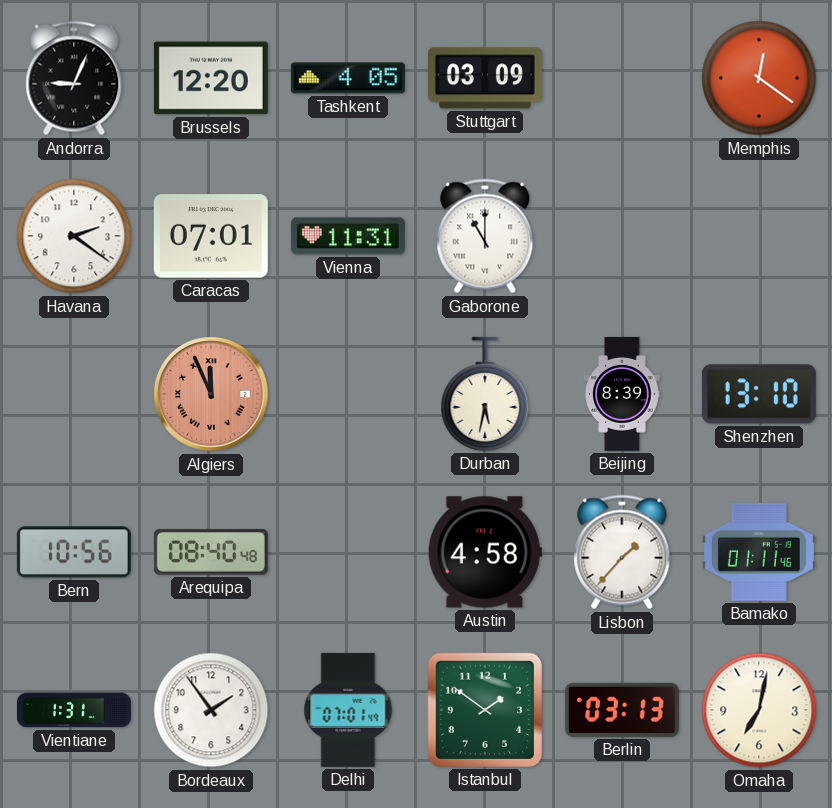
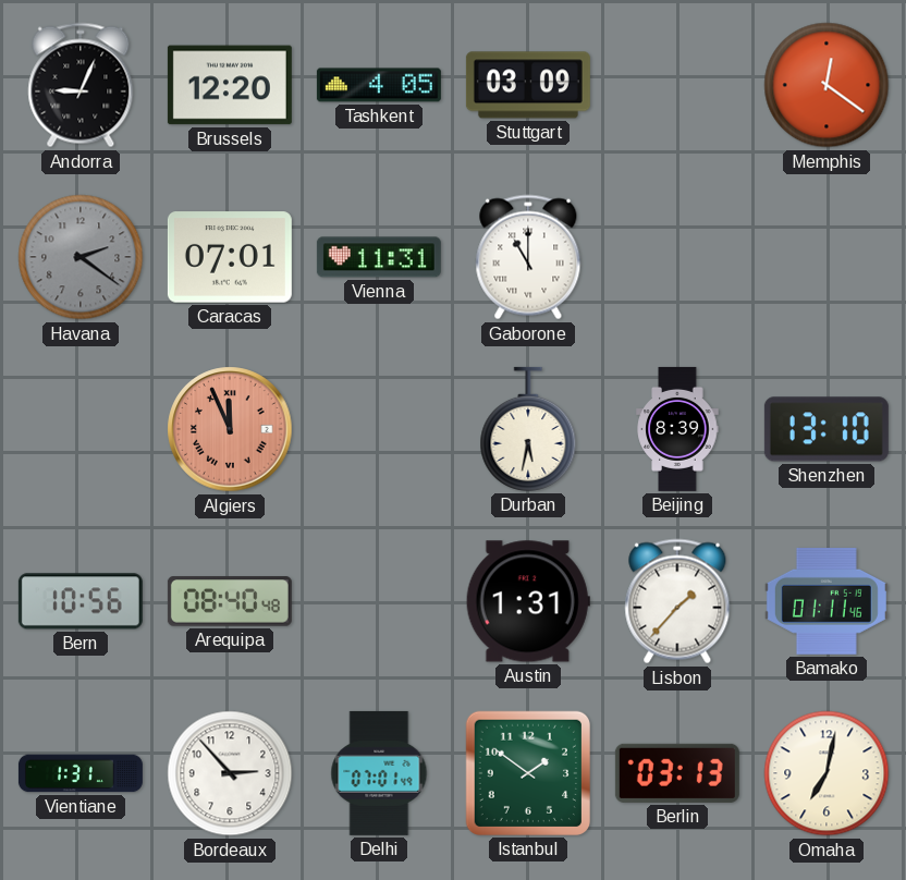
Havana dial: white -> grey
Austin: 4:58 -> 1:31
Bordeaux: 1:54 -> 2:53
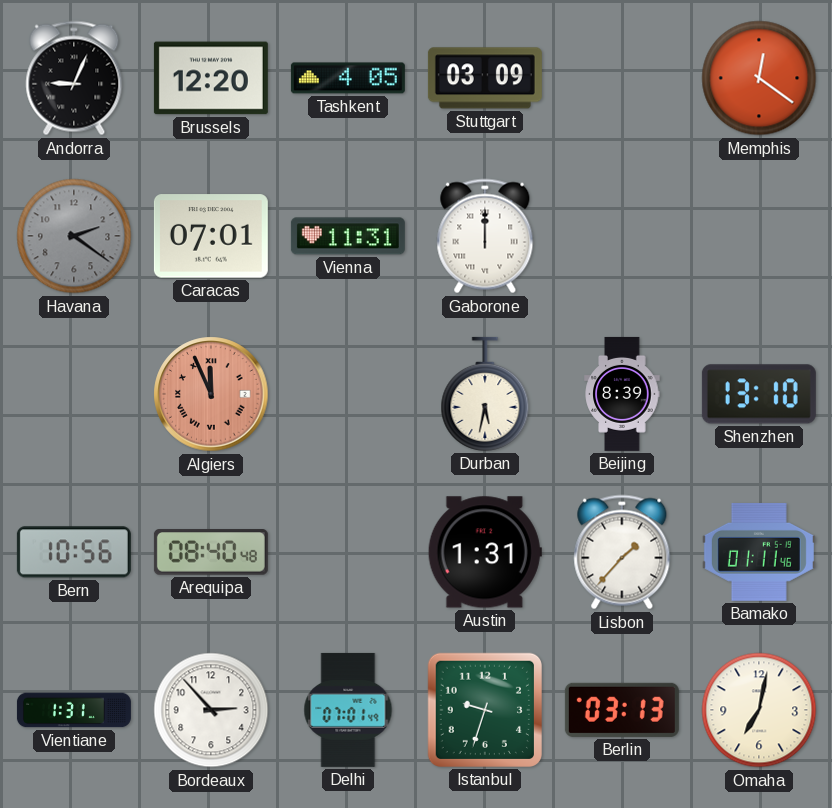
Gaborone: 11:00 -> 12:00
Istanbul: 1:51 -> 9:33
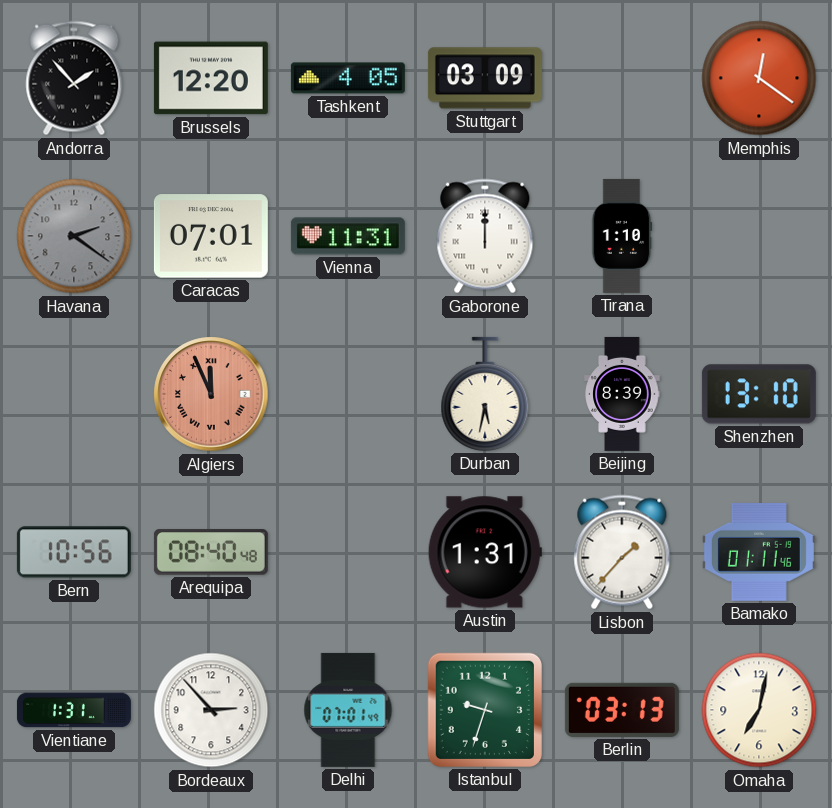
Andorra: 9:04 -> 1:53
Tirana: none -> 1:10
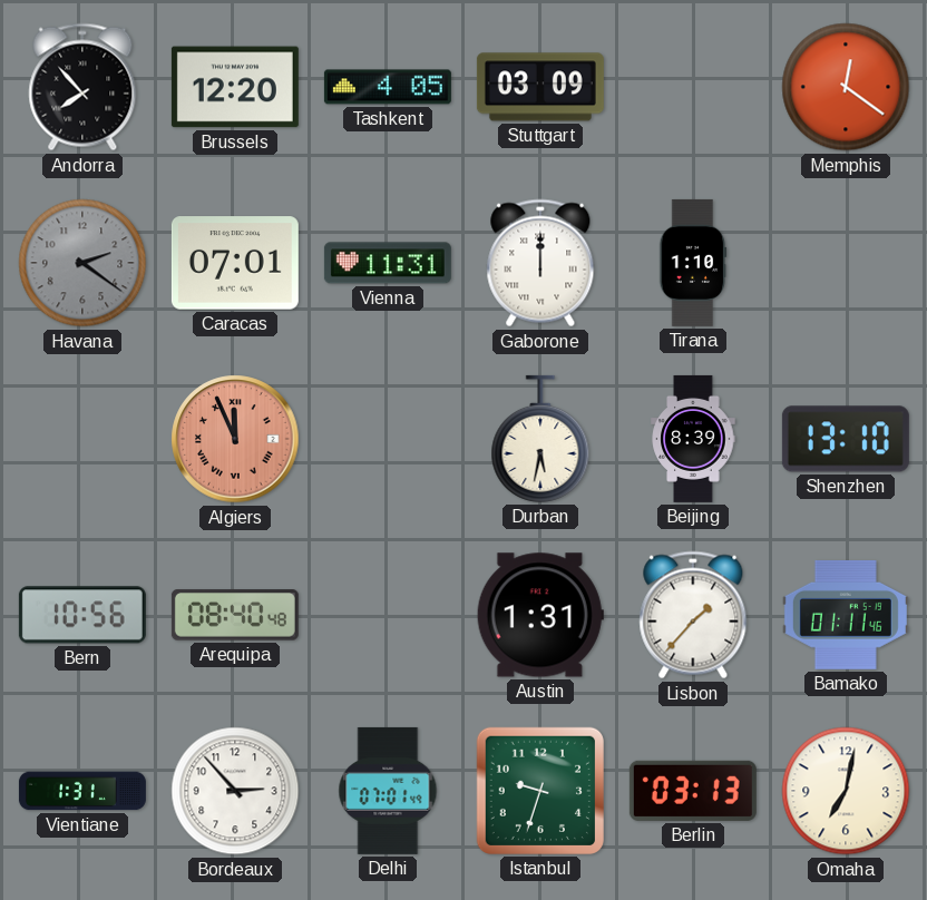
Andorra: 1:53 -> 7:53
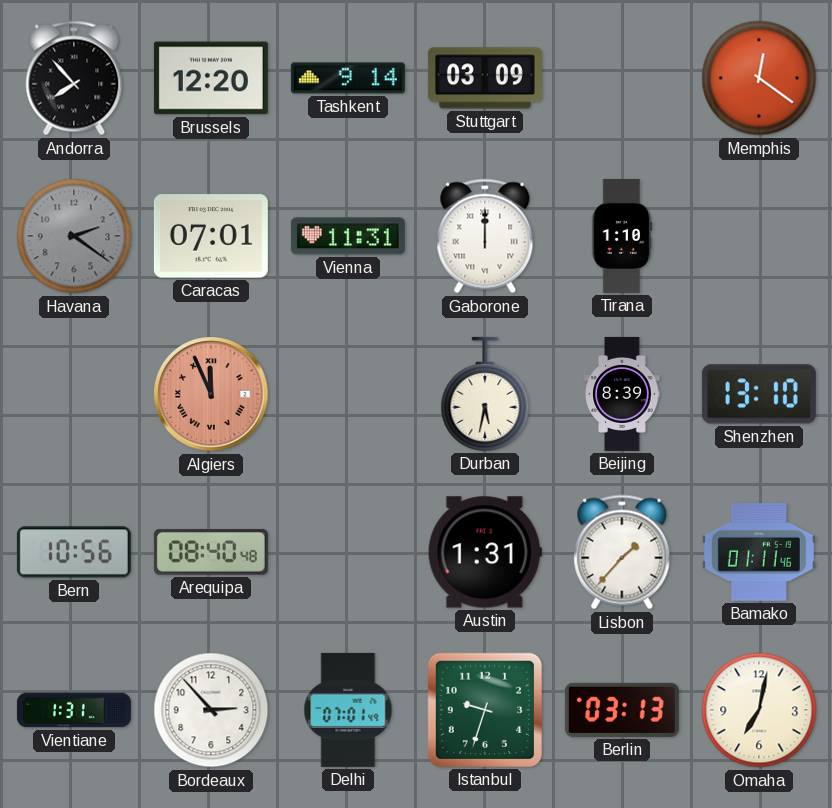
Tashkent: 4:05 -> 9:14
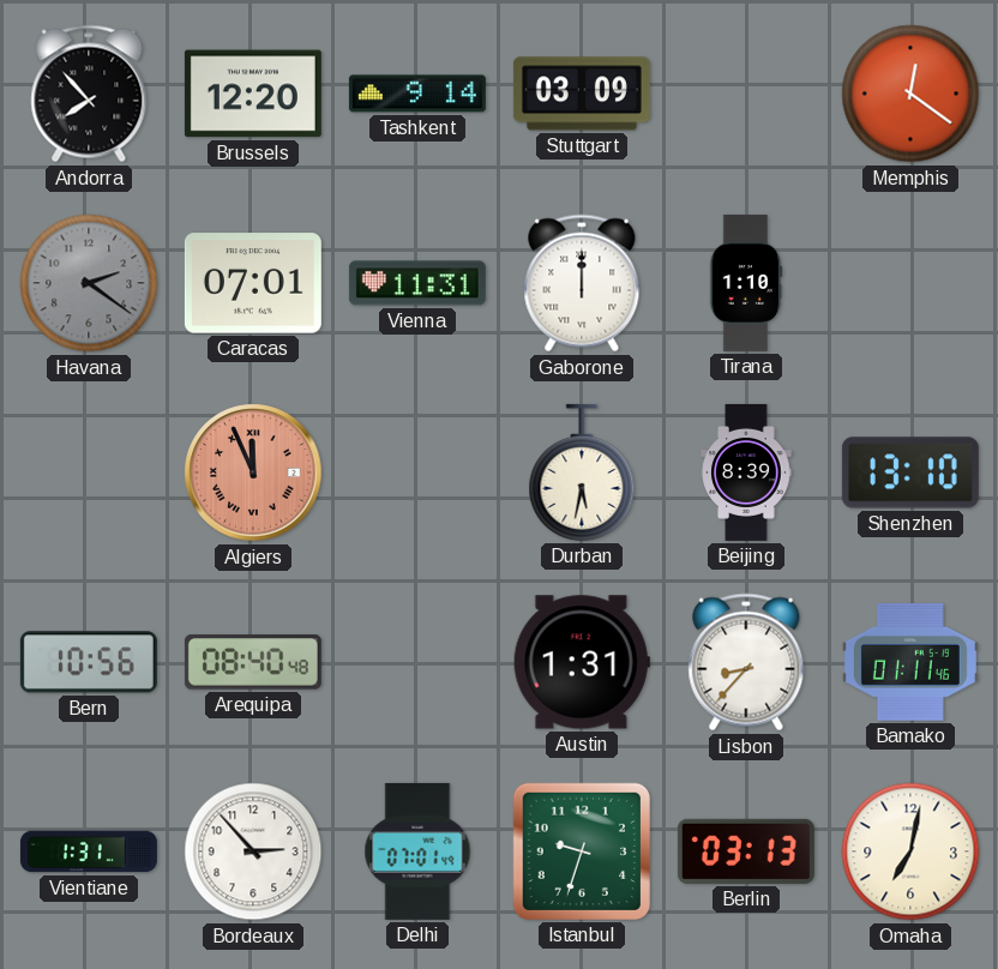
Lisbon: 1:37 -> 8:37
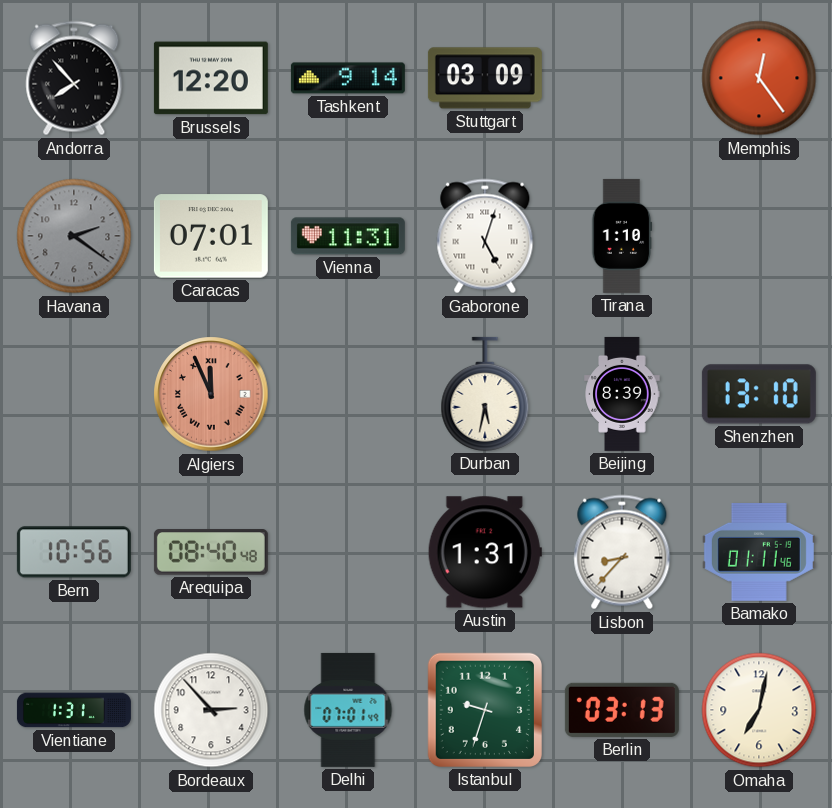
Memphis: 12:21 -> 12:24
Gaborone: 12:00 -> 5:03
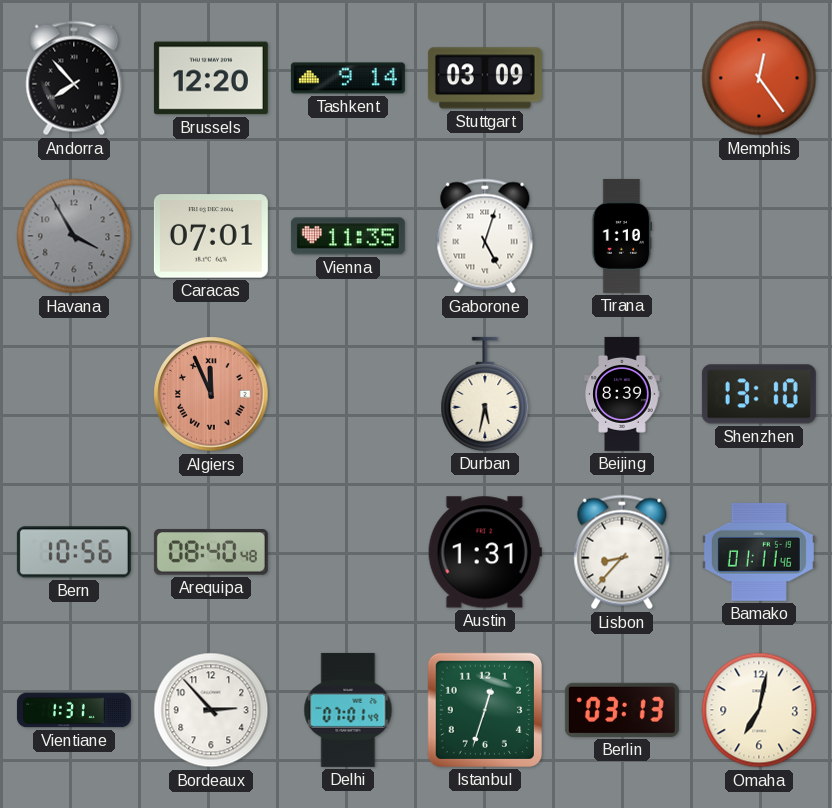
Havana: 2:21 -> 3:55
Vienna: 11:31 -> 11:35
Istanbul: 9:33 -> 12:33
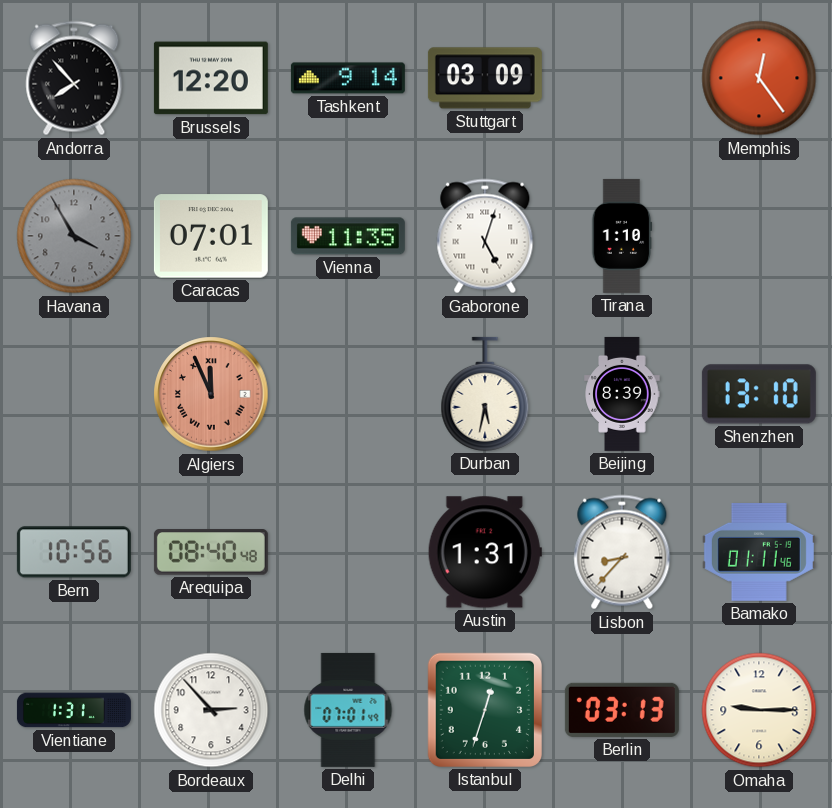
Omaha: 7:02 -> 9:15
